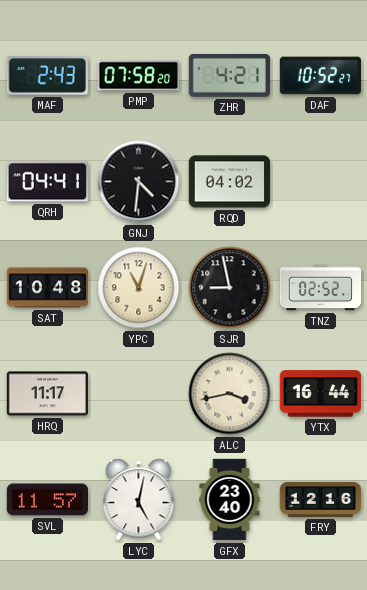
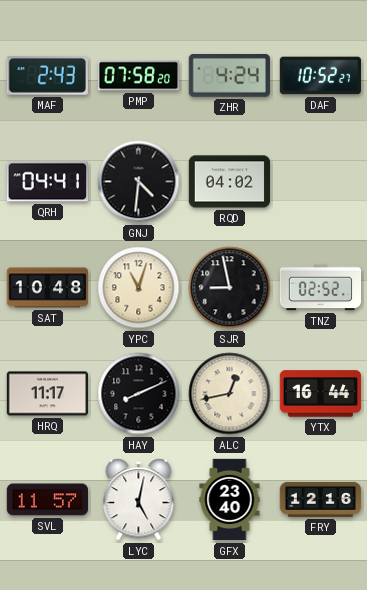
ZHR: 4:21 -> 4:24
HAY: none -> 8:11
ALC: 3:43 -> 12:43
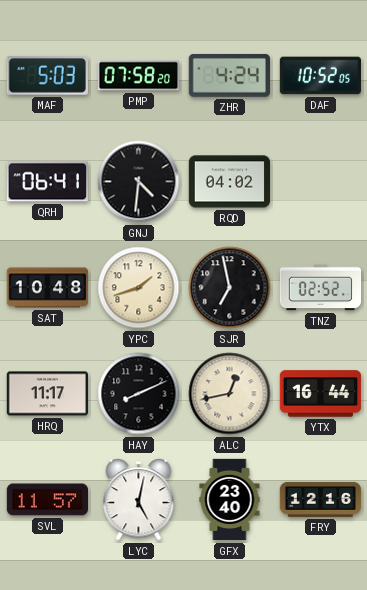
MAF: 2:43 -> 5:03
DAF: 10:52:27 -> 10:52:05
QRH: 04:41 -> 06:41
YPC: 11:03 -> 1:42
SJR: 8:58 -> 6:58
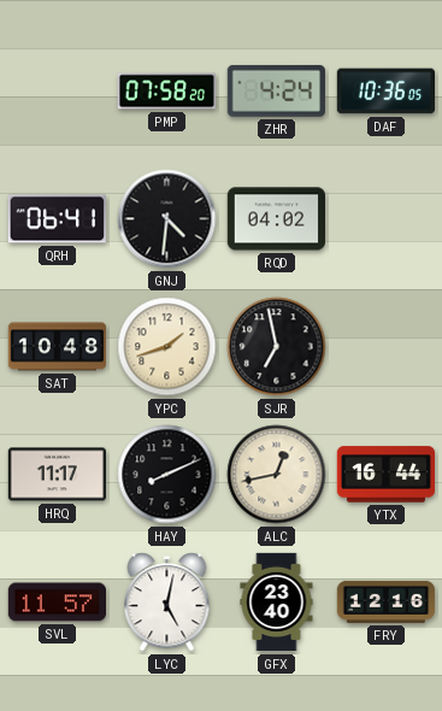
MAF: 5:03 -> none
DAF: 10:52 -> 10:36
TNZ: 02:52 -> none
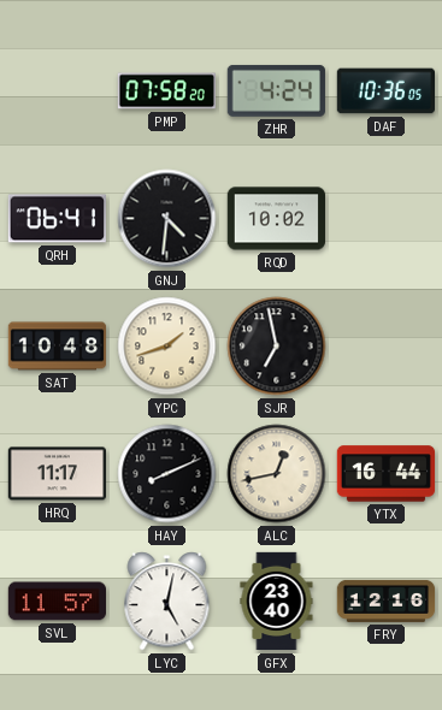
RQD: 04:02 -> 10:02
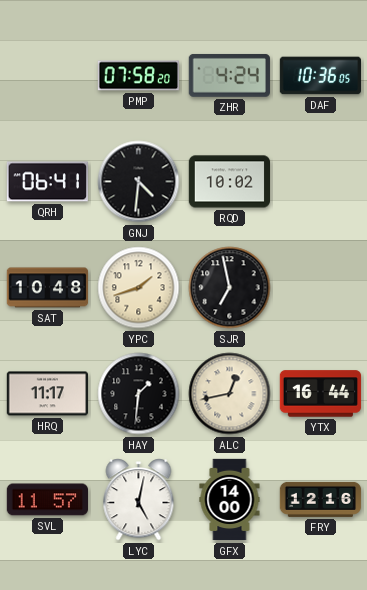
HAY: 8:11 -> 1:31
GFX: 23:40 -> 14:00
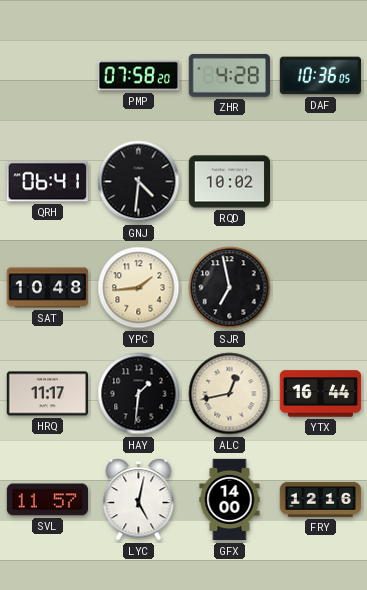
ZHR: 4:24 -> 4:28
YPC: 1:42 -> 1:44
